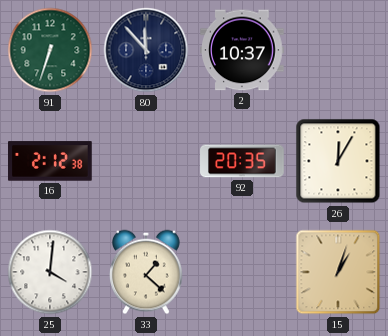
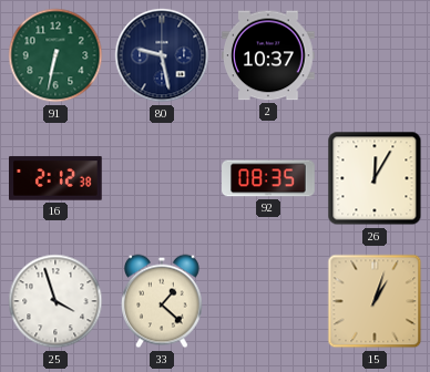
91: 6:33 -> 6:32
80: 11:53 -> 9:28
92: 20:35 -> 08:35
25: 4:01 -> 3:57
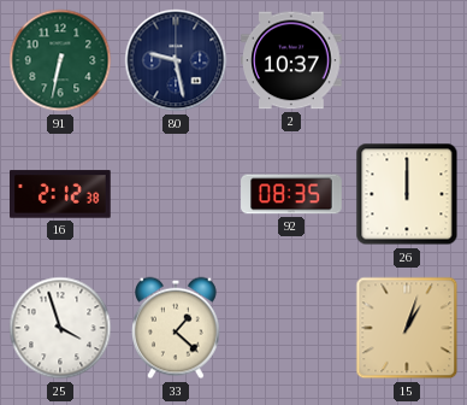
26: 12:05 -> 12:00
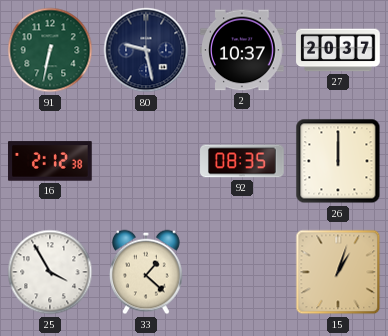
27: none -> 20:37
25: 3:57 -> 3:55
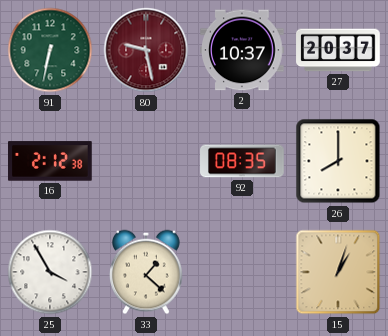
80 dial: navy -> burgundy
26: 12:00 -> 8:00
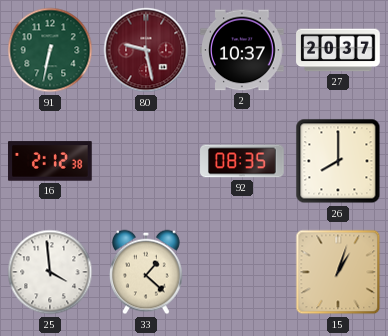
25: 3:55 -> 3:59
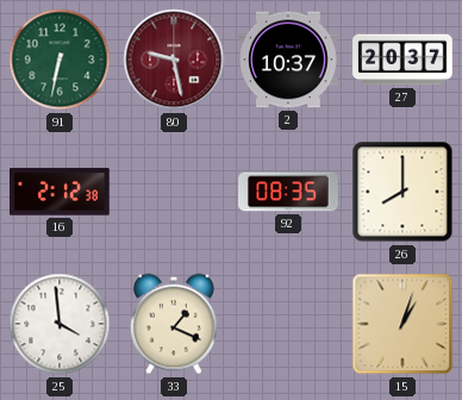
33: 1:22 -> 1:19
